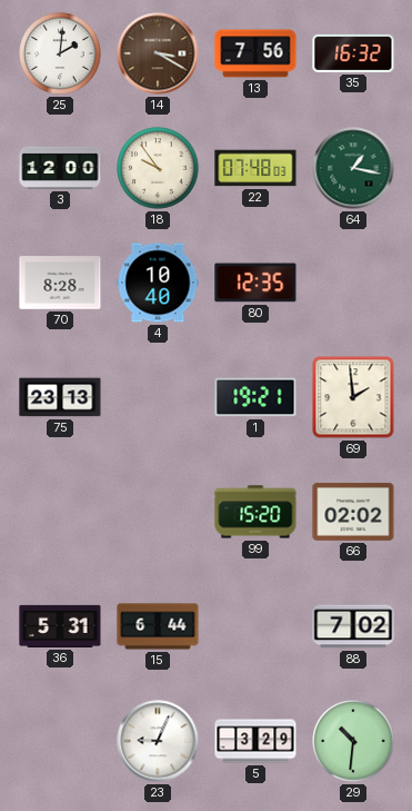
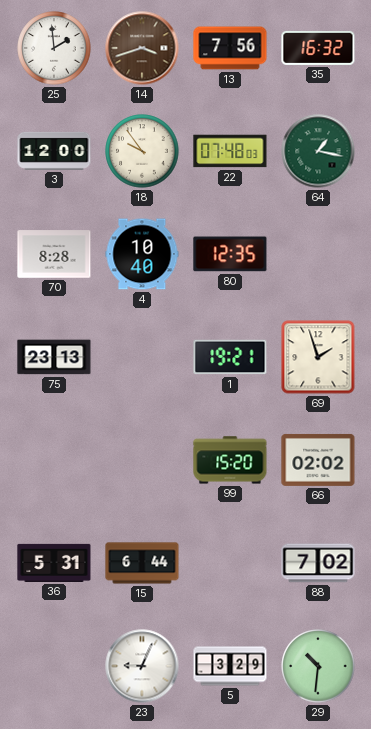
25: 2:01 -> 1:59
14: 3:20 -> 3:42
69: 1:59 -> 1:57
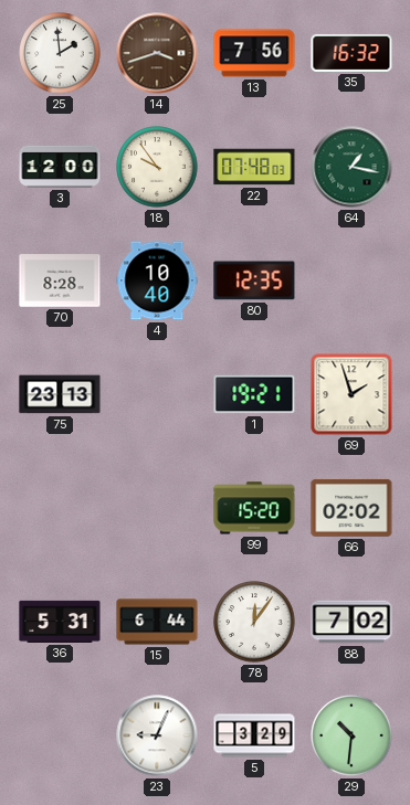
78: none -> 12:06
